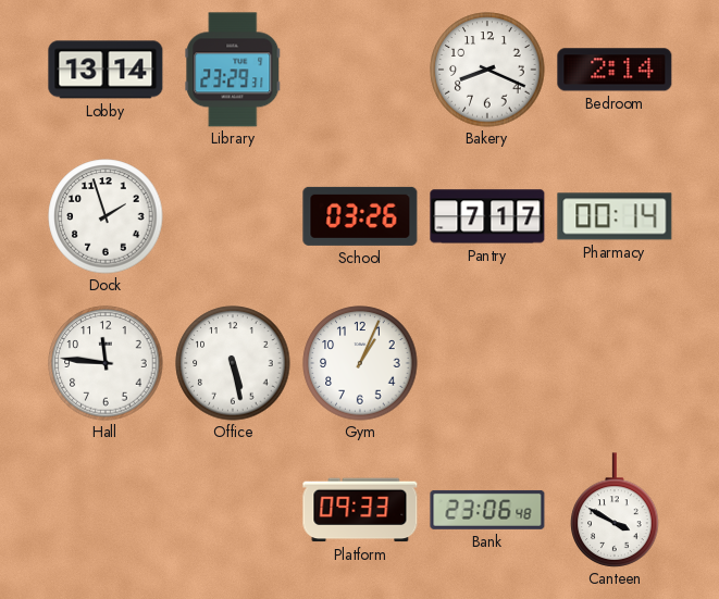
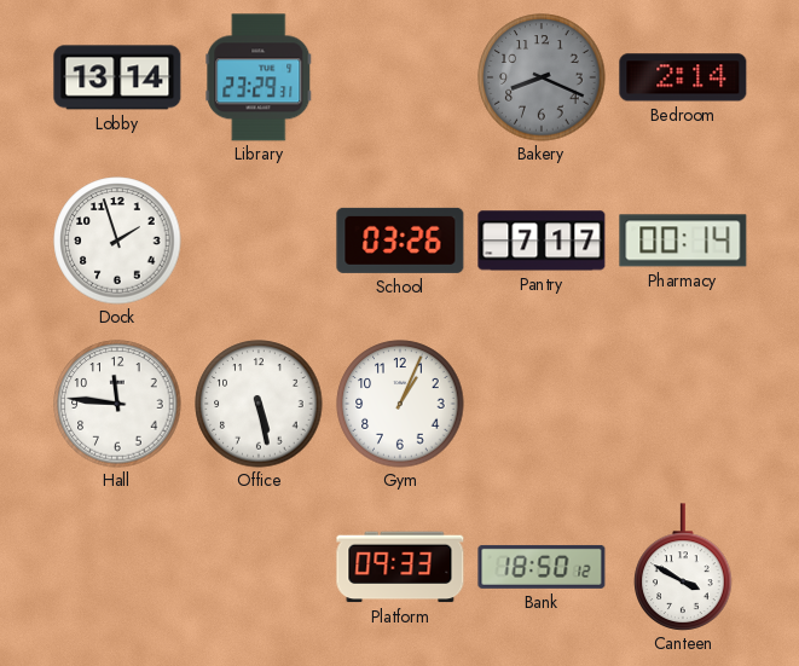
Bakery dial: white -> grey
Bank: 23:06 -> 18:50
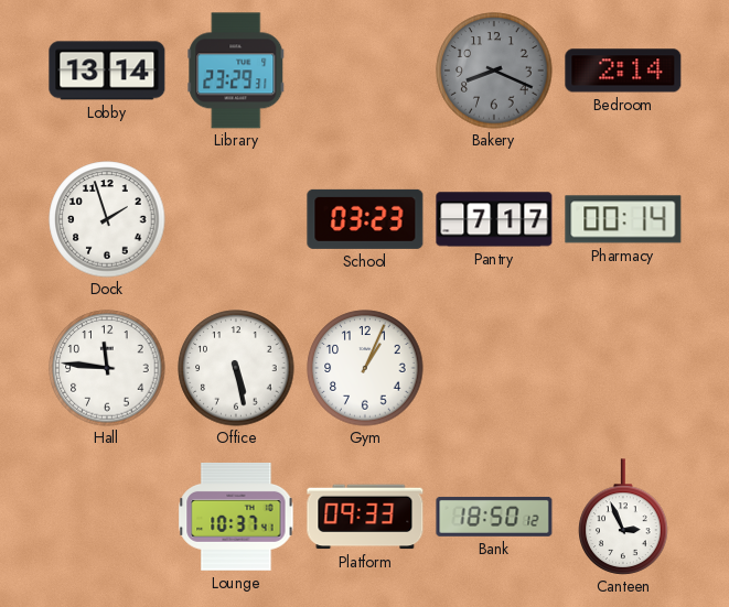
School: 03:26 -> 03:23
Lounge: none -> 10:37
Canteen: 3:50 -> 2:56
